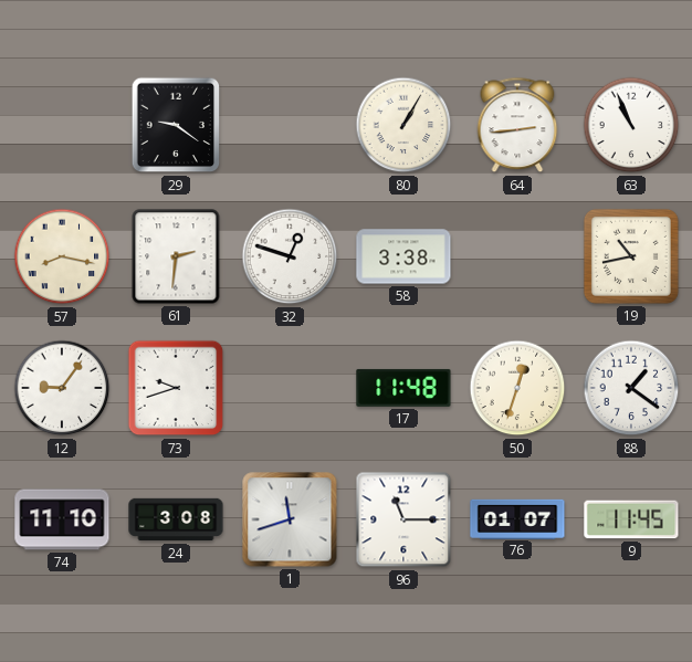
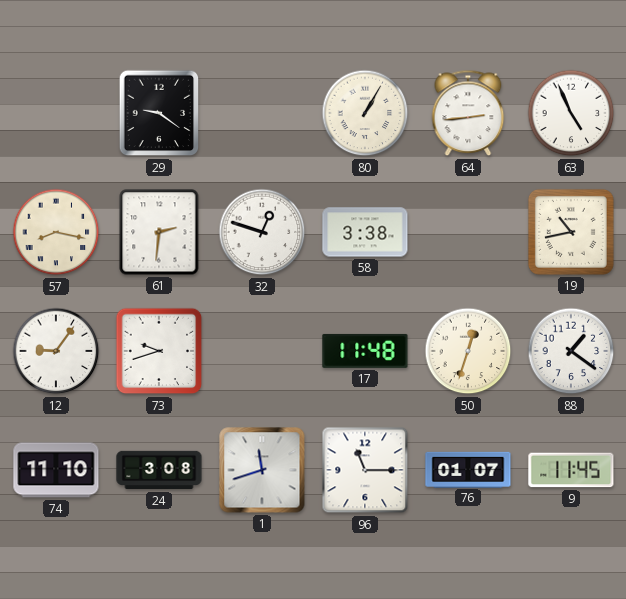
63: 10:56 -> 4:56
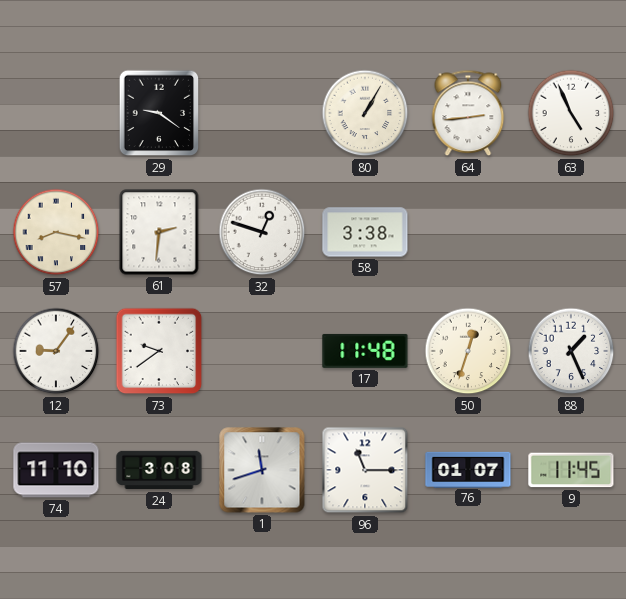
19: 10:43 -> none
73: 9:42 -> 9:39
88: 1:21 -> 1:26
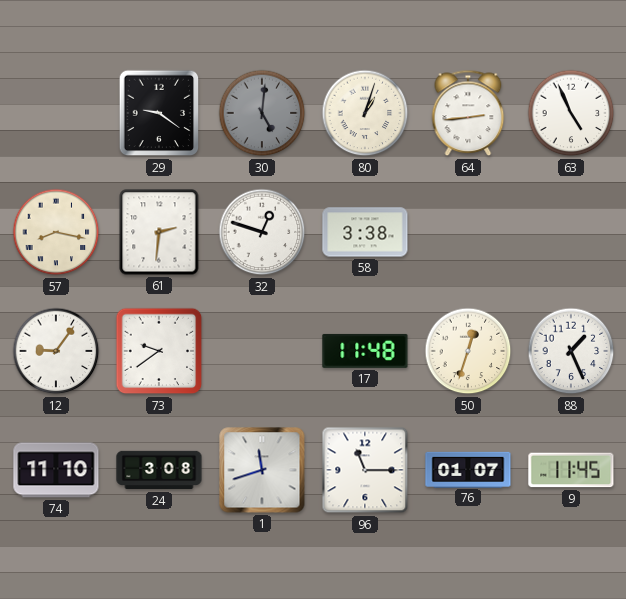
30: none -> 5:01
80: 1:05 -> 1:03
